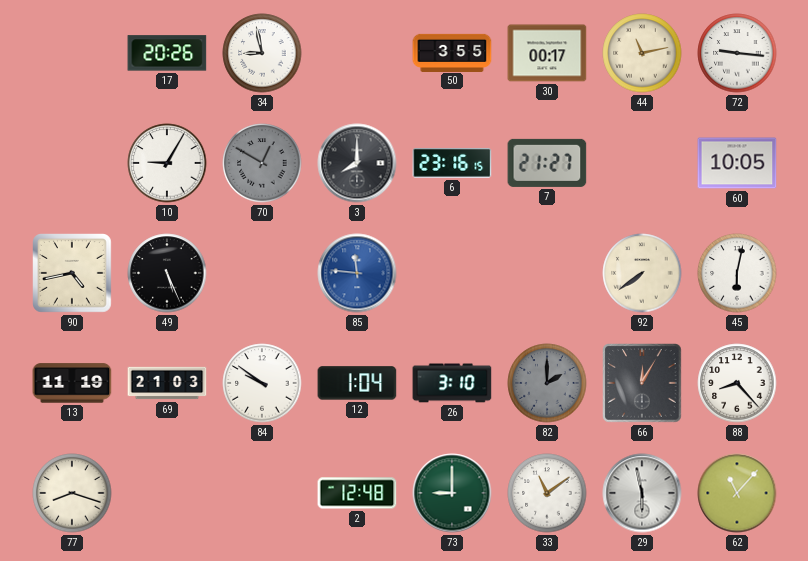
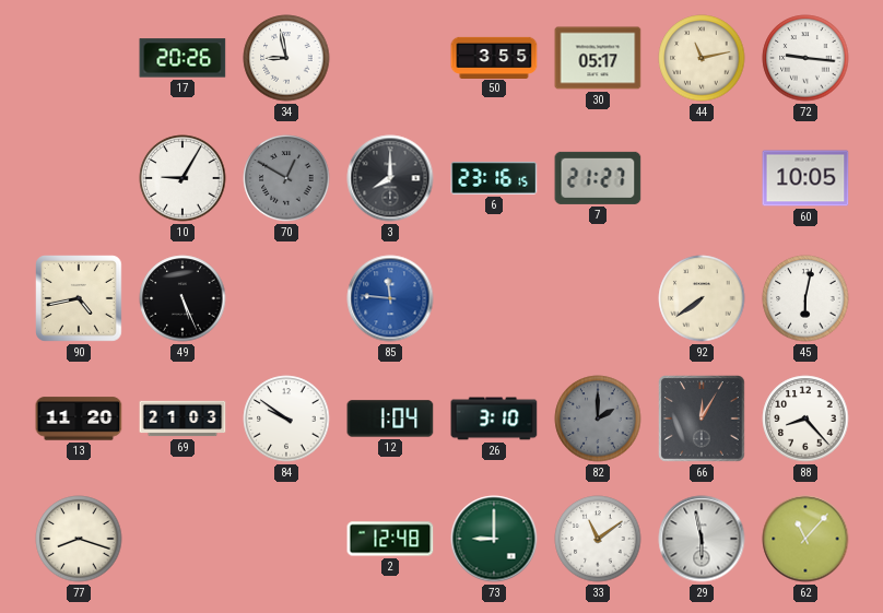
30: 00:17 -> 05:17
13: 11:19 -> 11:20
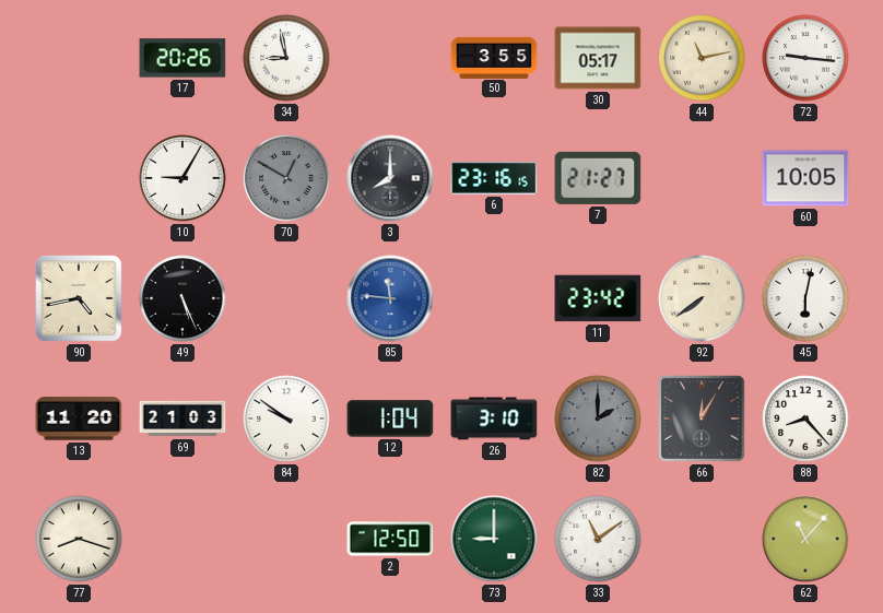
11: none -> 23:42
2: 12:48 -> 12:50
29: 5:58 -> none
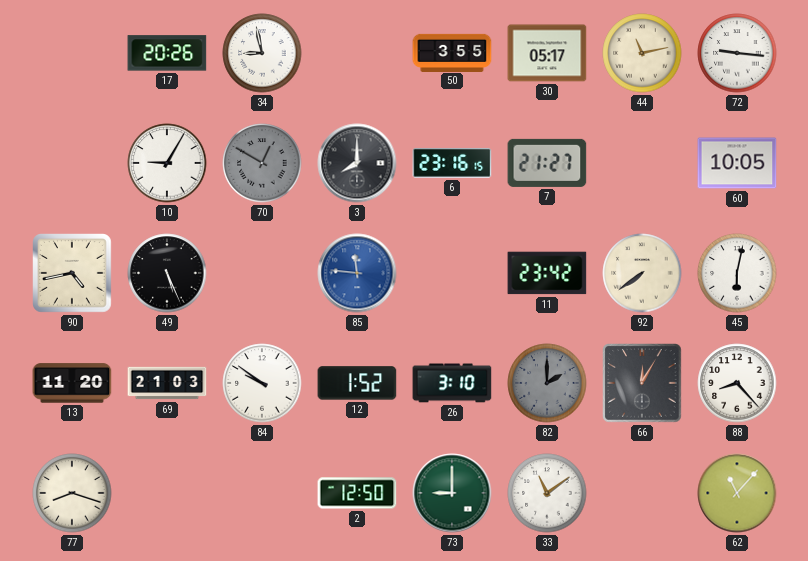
12: 1:04 -> 1:52
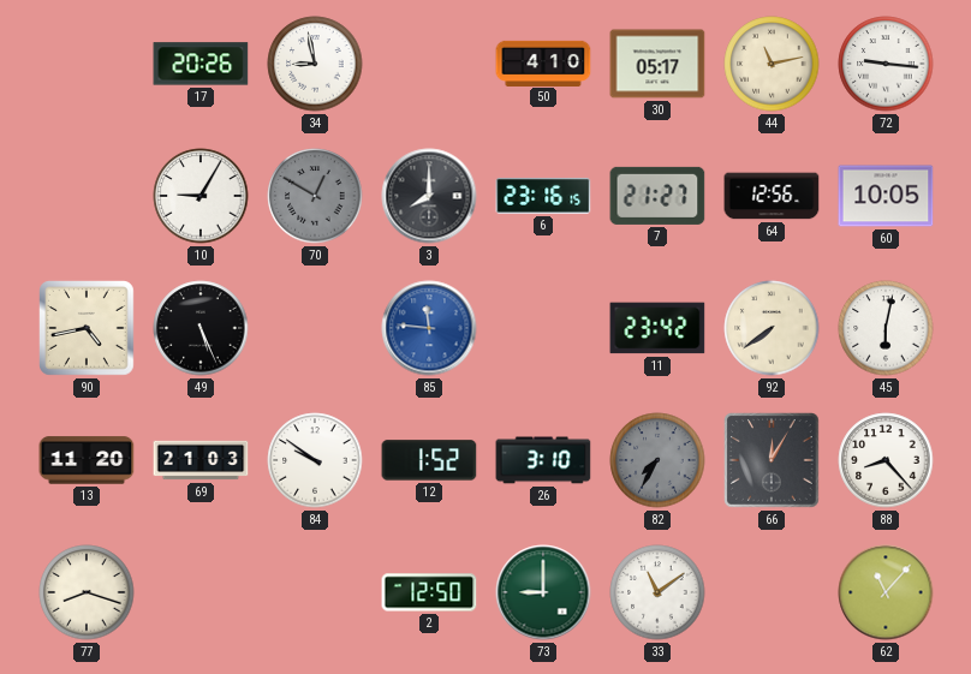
50: 3:55 -> 4:10
64: none -> 12:56
82: 2:00 -> 7:35
